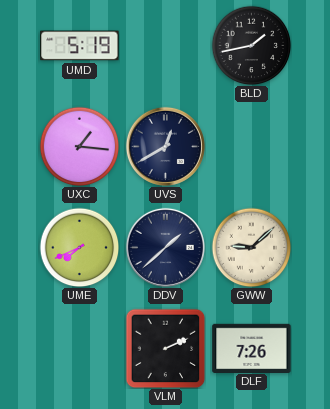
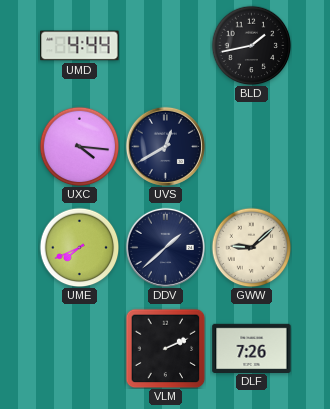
UMD: 5:19 -> 4:44
UXC: 1:16 -> 4:16
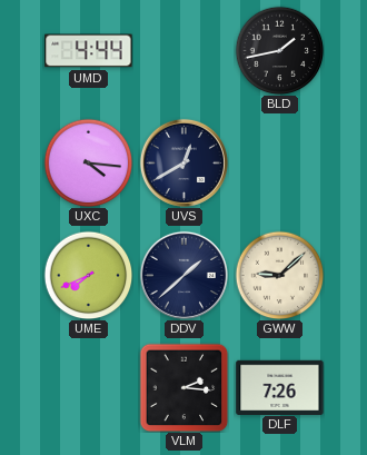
VLM: 2:11 -> 2:16
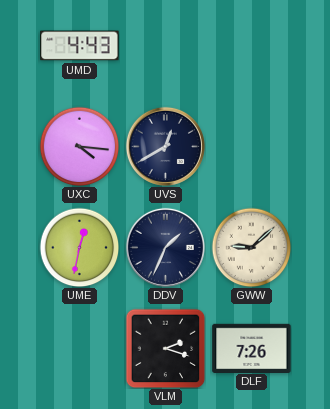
UMD: 4:44 -> 4:43
BLD: 1:43 -> none
UME: 7:41 -> 12:32
DDV: 1:38 -> 1:34
VLM: 2:16 -> 2:18
